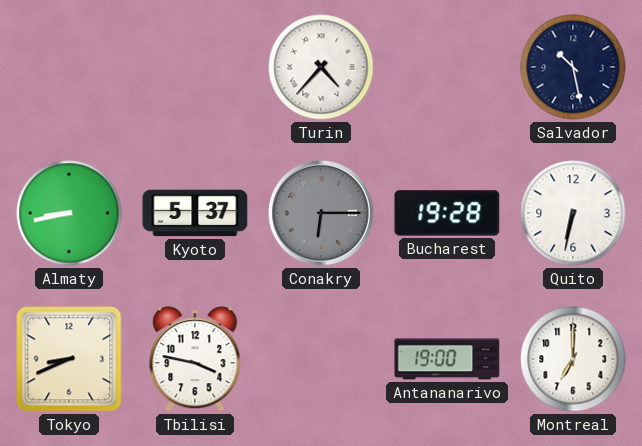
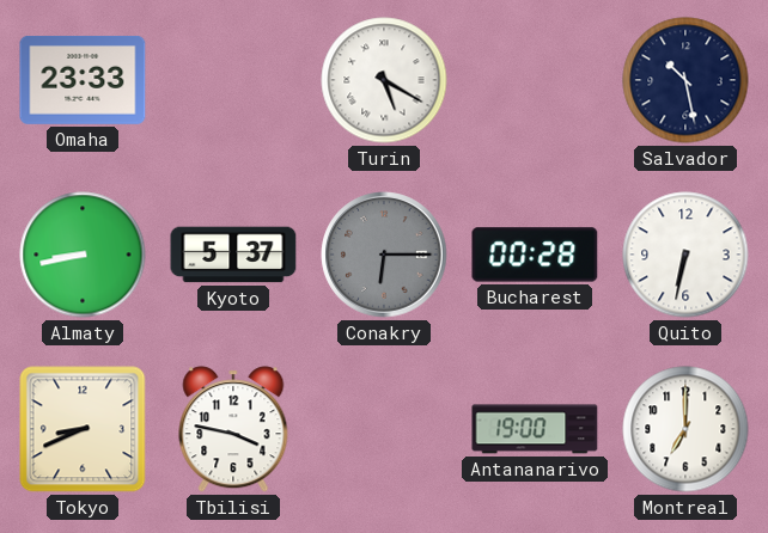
Omaha: none -> 23:33
Turin: 4:37 -> 5:20
Bucharest: 19:28 -> 00:28
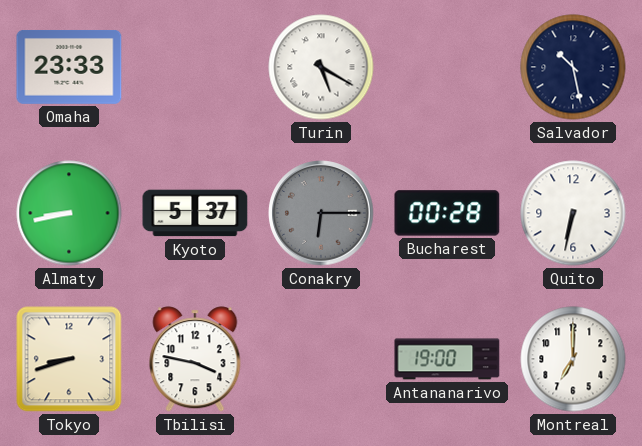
Tokyo: 8:41 -> 8:42
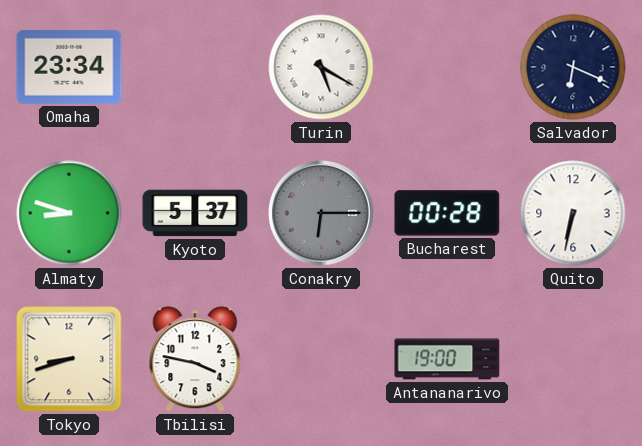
Omaha: 23:33 -> 23:34
Salvador: 10:28 -> 6:19
Almaty: 8:43 -> 8:48
Montreal: 7:00 -> none
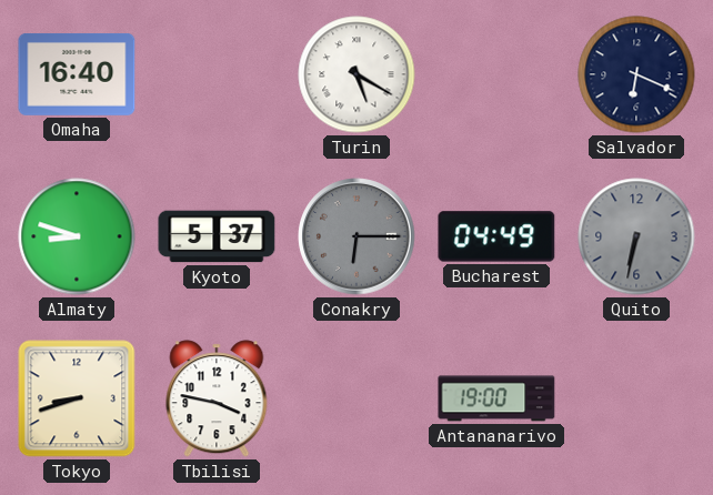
Omaha: 23:34 -> 16:40
Bucharest: 00:28 -> 04:49
Quito dial: white -> grey
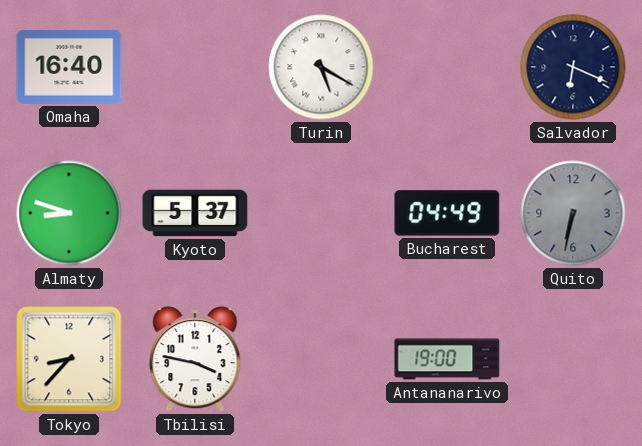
Conakry: 6:15 -> none
Tokyo: 8:42 -> 8:37
